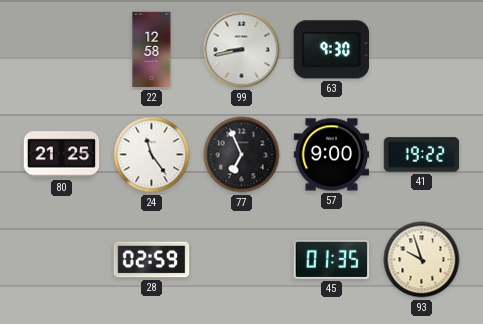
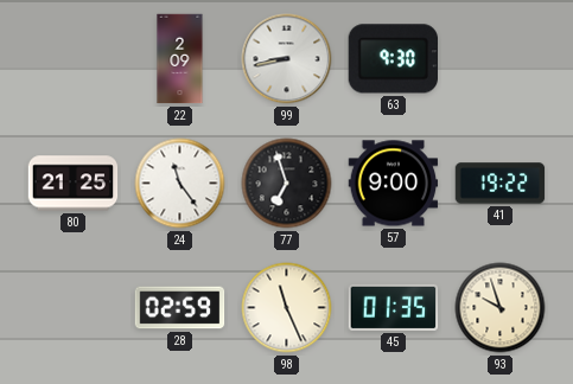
22: 12:58 -> 2:09
77: 6:56 -> 6:57
98: none -> 11:26
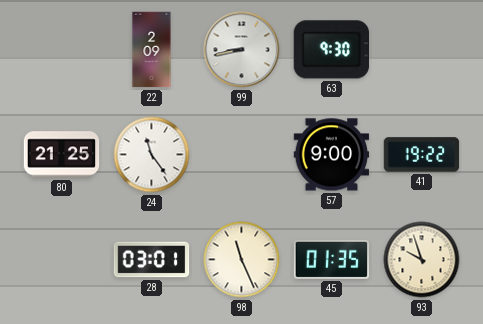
77: 6:57 -> none
28: 02:59 -> 03:01
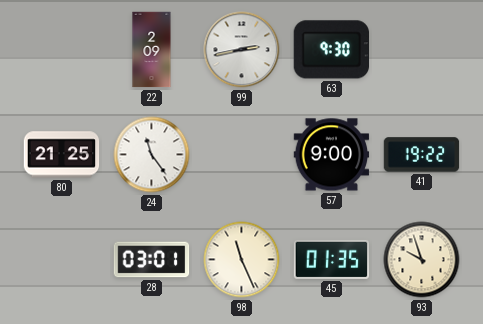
99: 8:43 -> 2:43
